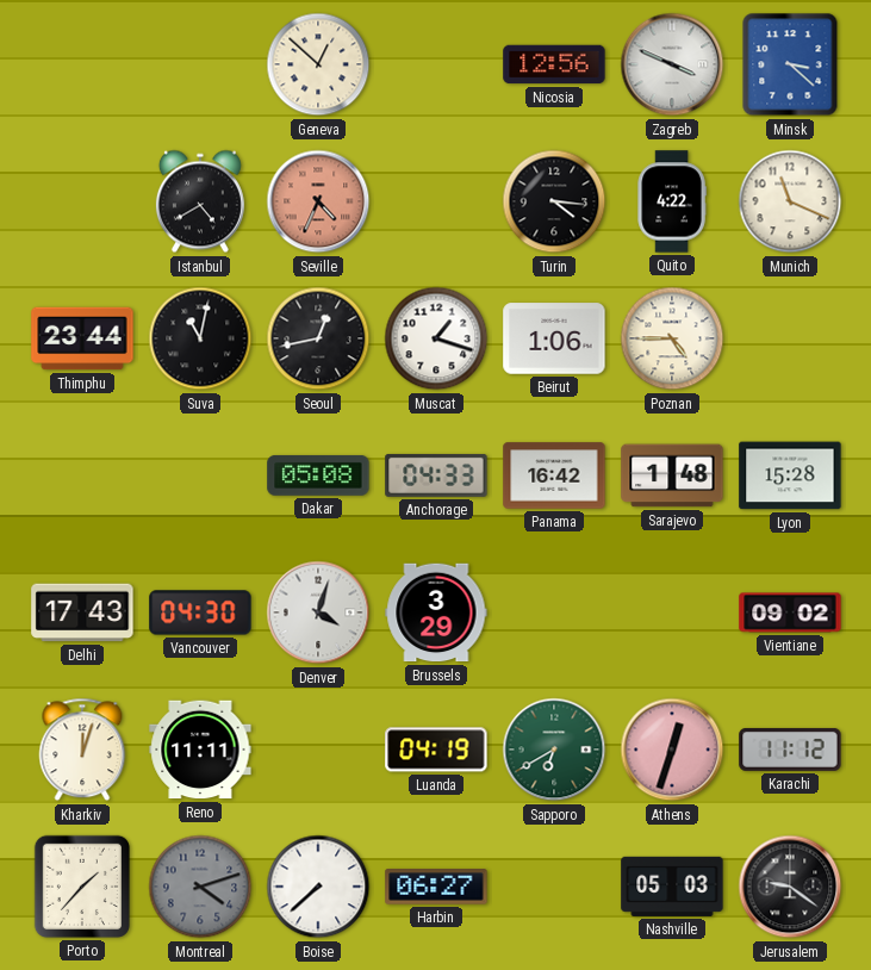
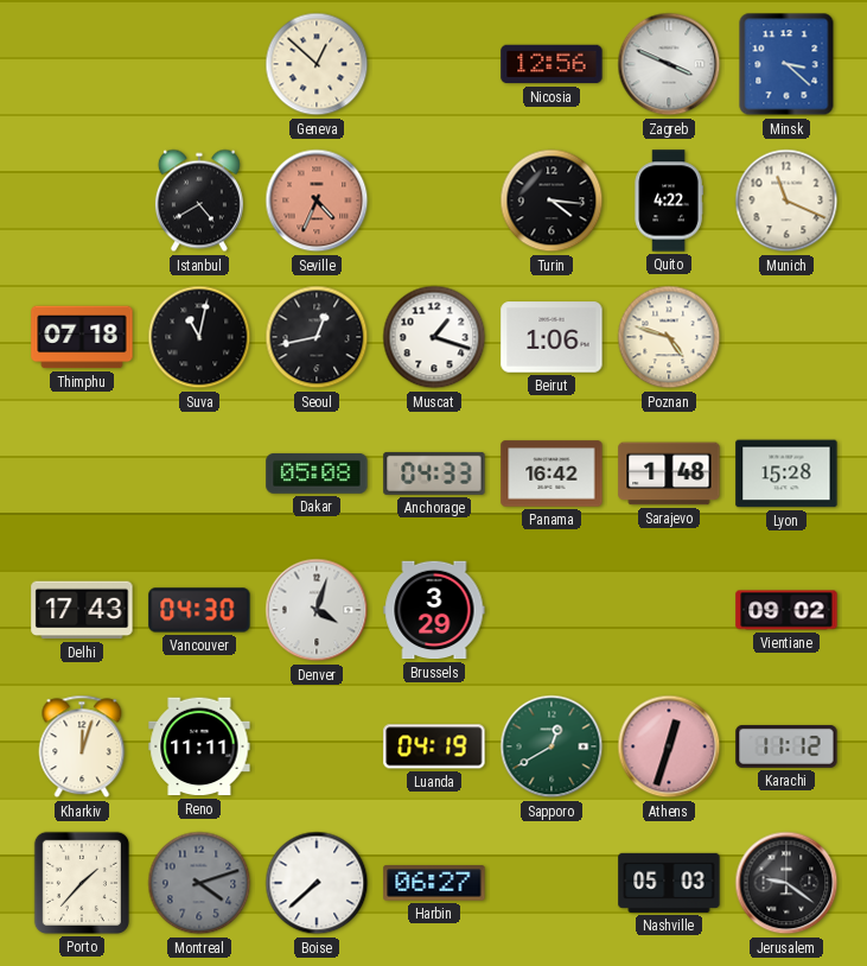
Thimphu: 23:44 -> 07:18
Poznan: 4:45 -> 4:48
Sapporo: 6:40 -> 12:40
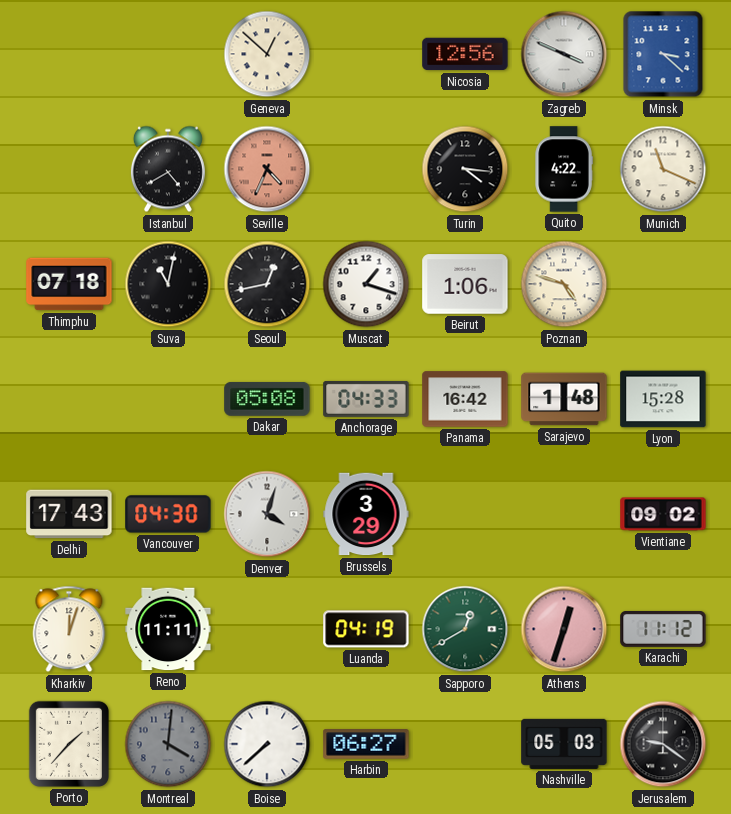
Montreal: 4:12 -> 4:01
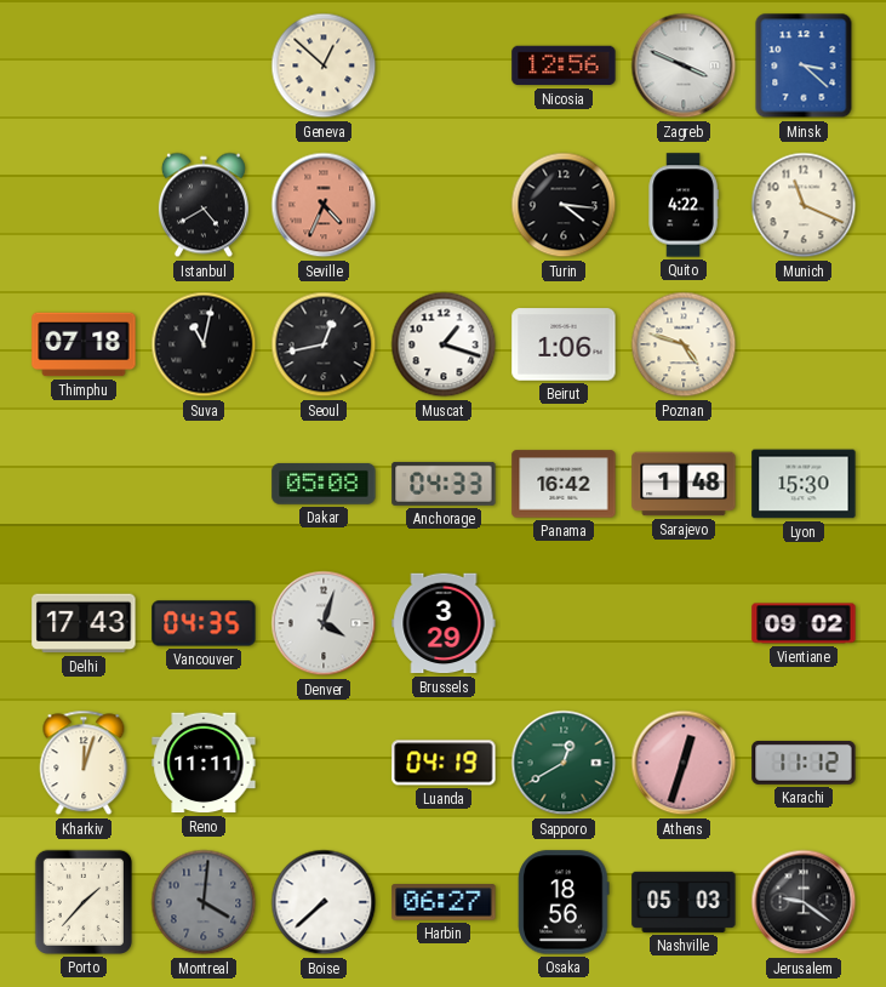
Lyon: 15:28 -> 15:30
Vancouver: 04:30 -> 04:35
Osaka: none -> 18:56
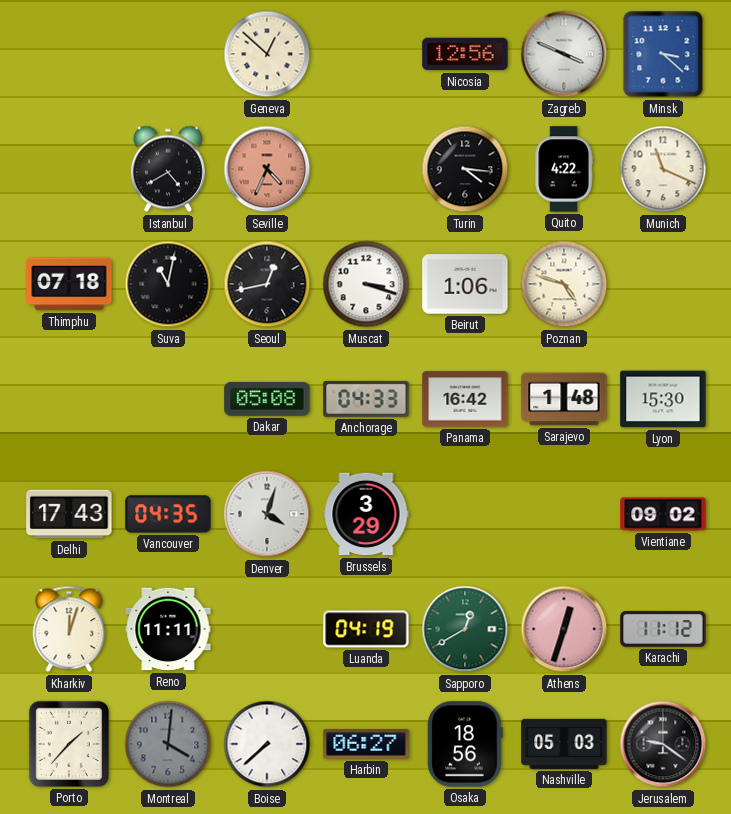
Muscat: 1:18 -> 3:18
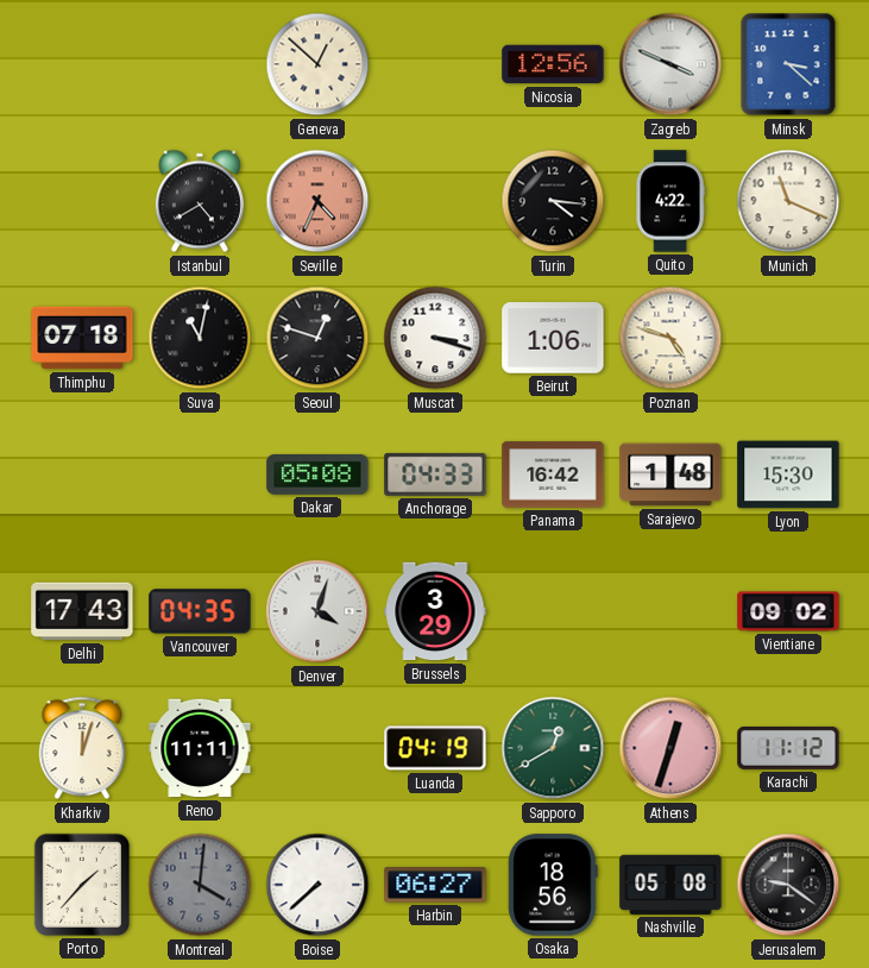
Seoul: 12:43 -> 12:48
Nashville: 05:03 -> 05:08
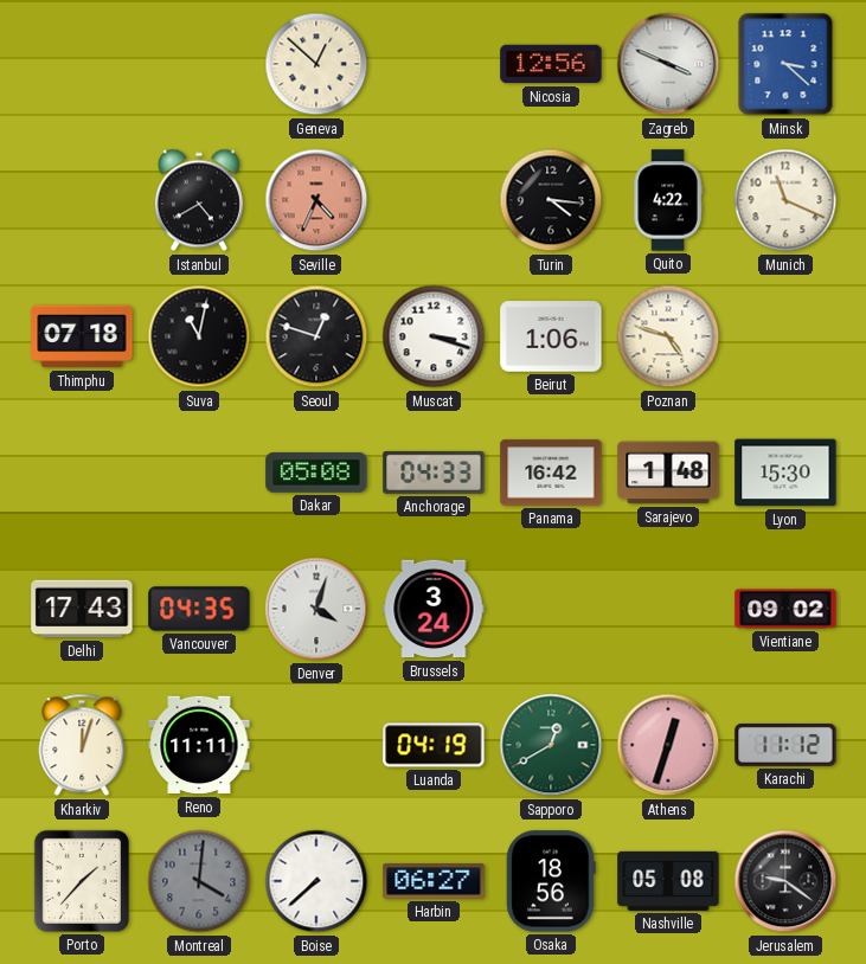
Brussels: 3:29 -> 3:24
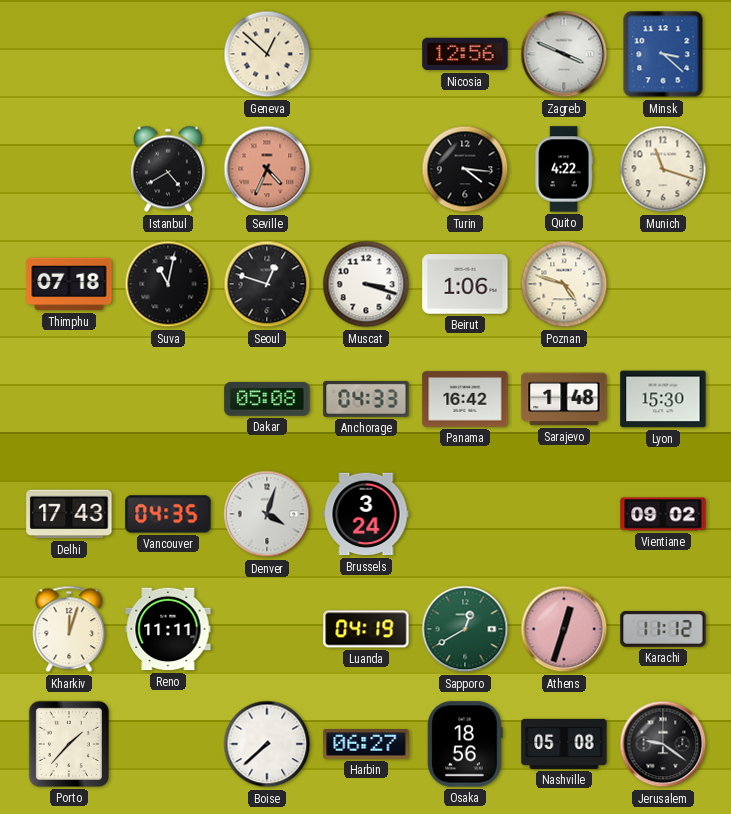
Munich: 11:19 -> 11:18
Montreal: 4:01 -> none
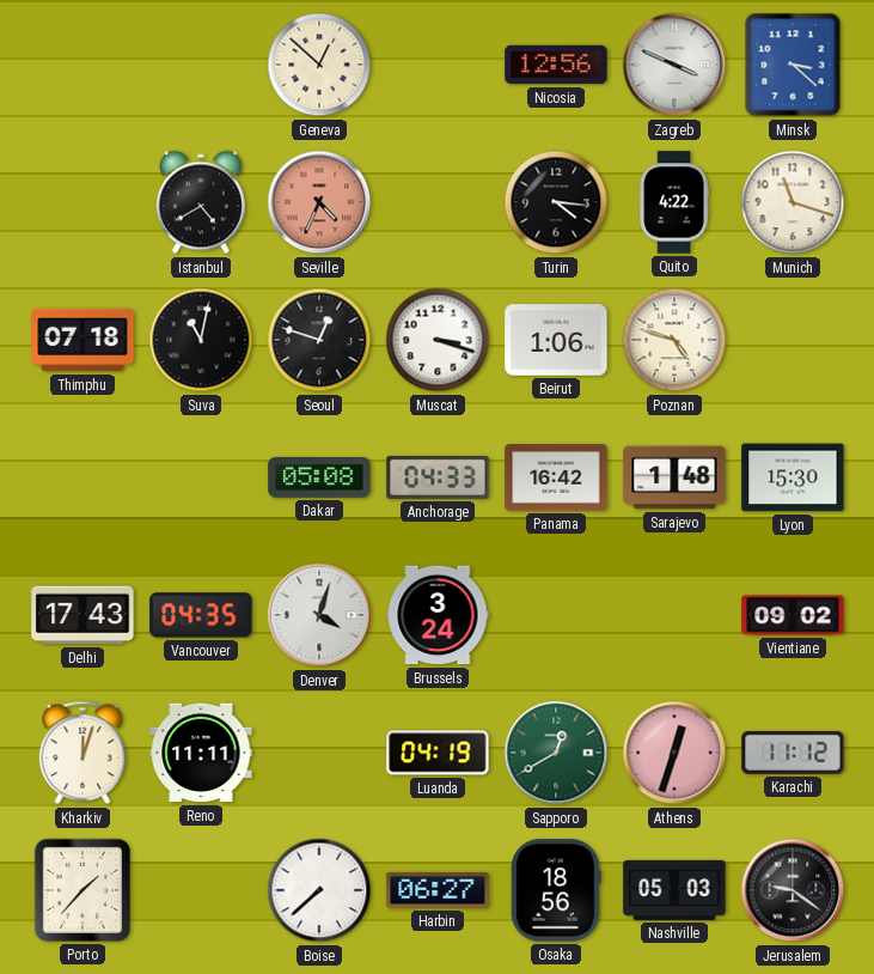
Nashville: 05:08 -> 05:03
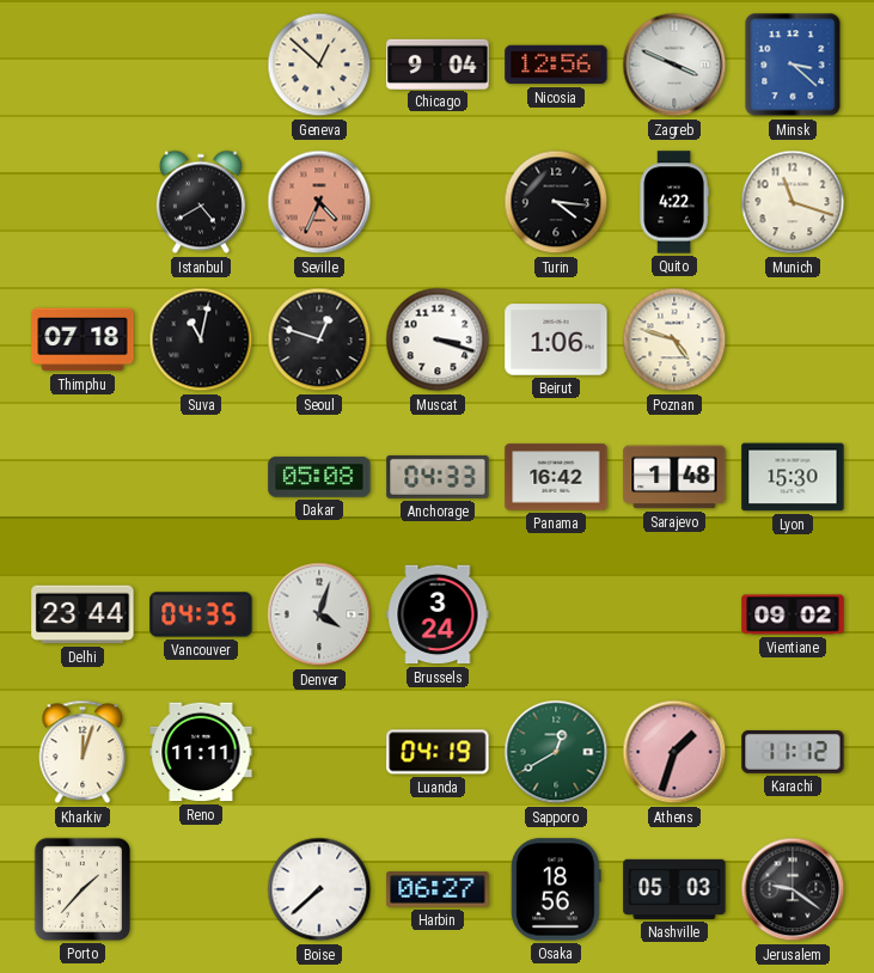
Chicago: none -> 9:04
Delhi: 17:43 -> 23:44
Athens: 12:33 -> 1:33
